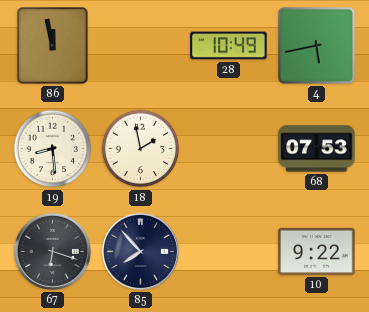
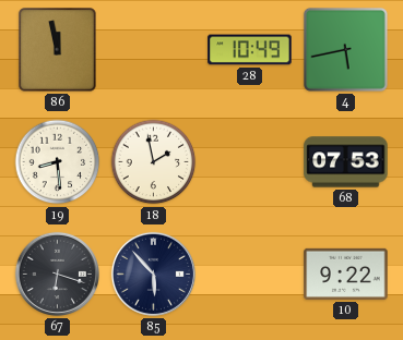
85: 7:53 -> 5:53
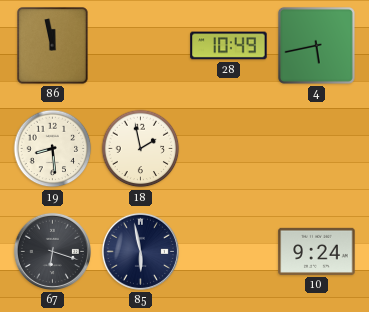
68: 07:53 -> none
85: 5:53 -> 5:58
10: 9:22 -> 9:24
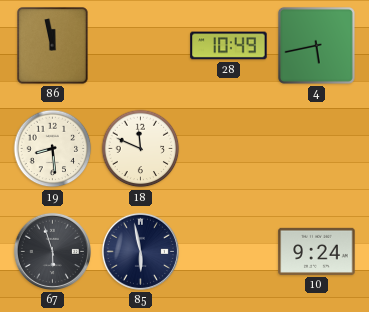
18: 1:58 -> 11:49
67: 6:18 -> 5:57
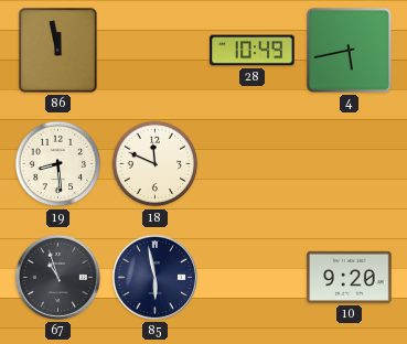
67: 5:57 -> 10:57
10: 9:24 -> 9:20
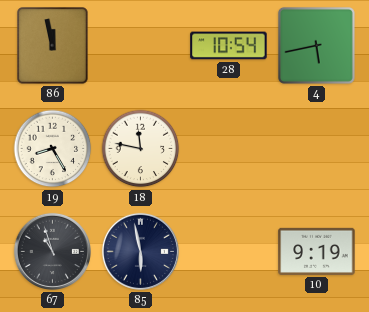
28: 10:49 -> 10:54
19: 8:29 -> 8:25
18: 11:49 -> 11:47
10: 9:20 -> 9:19
